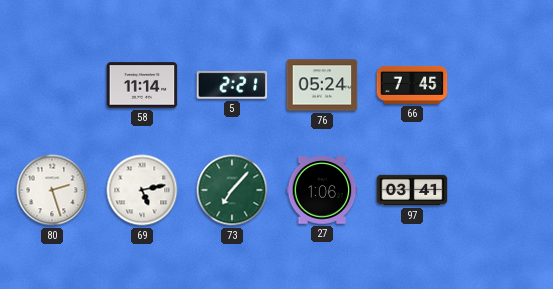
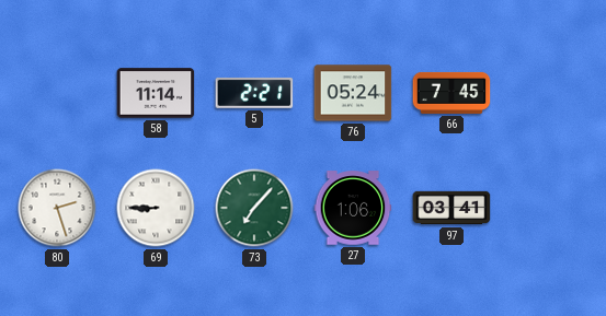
69: 5:13 -> 8:45
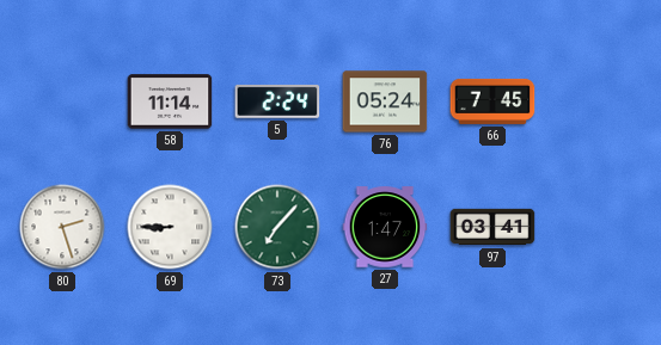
5: 2:21 -> 2:24
27: 1:06 -> 1:47
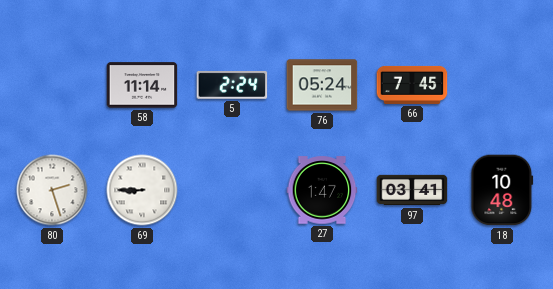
73: 7:07 -> none
18: none -> 10:48
